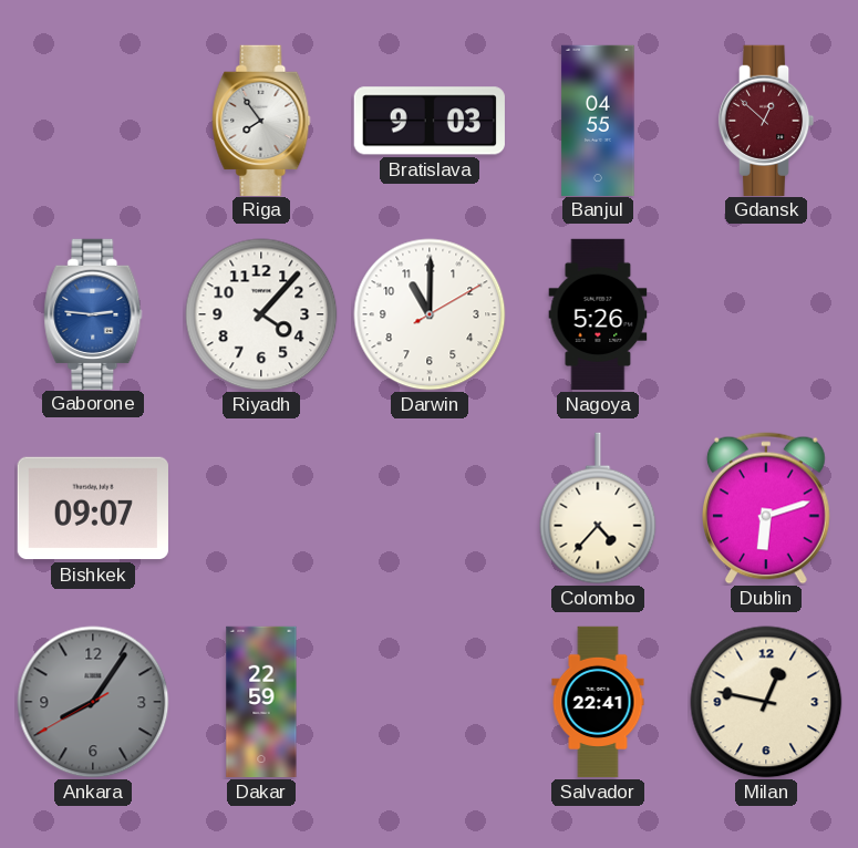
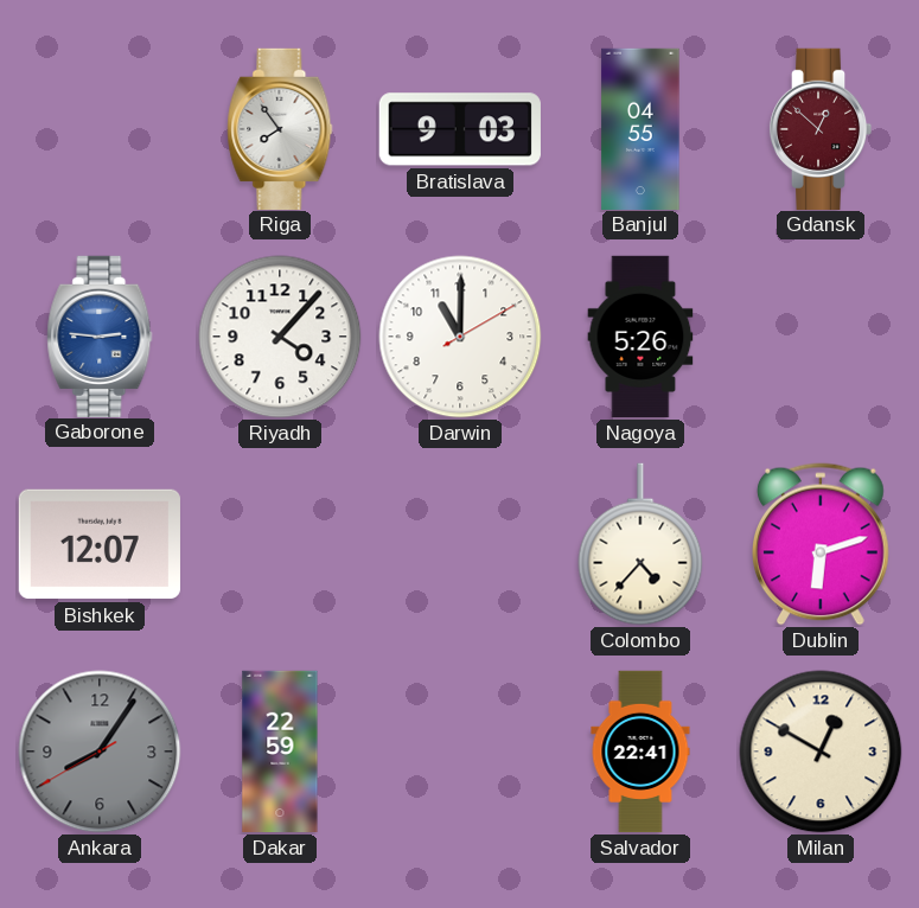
Bishkek: 09:07 -> 12:07
Milan: 12:47 -> 12:50
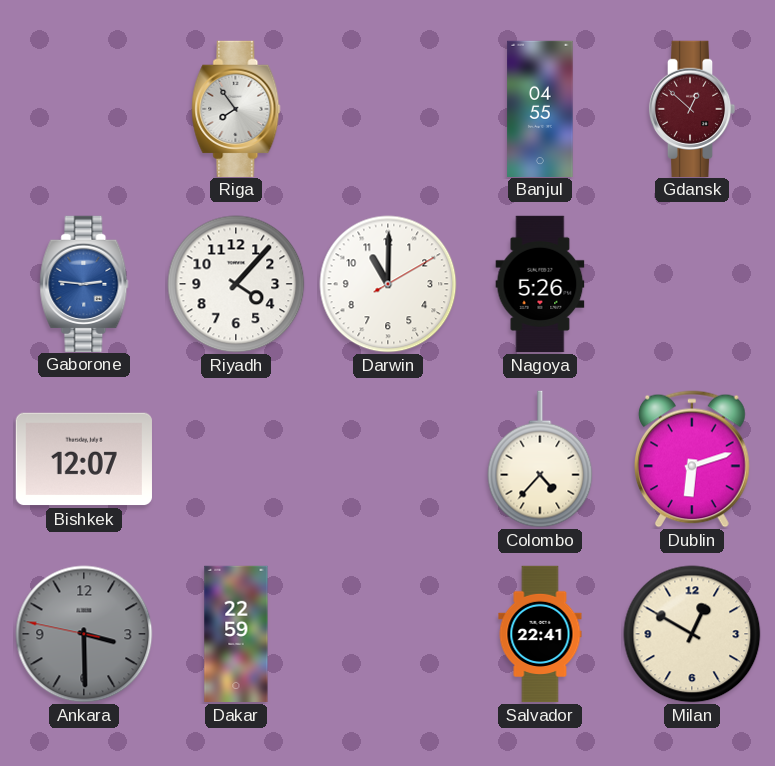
Bratislava: 9:03 -> none
Ankara: 8:05 -> 3:29
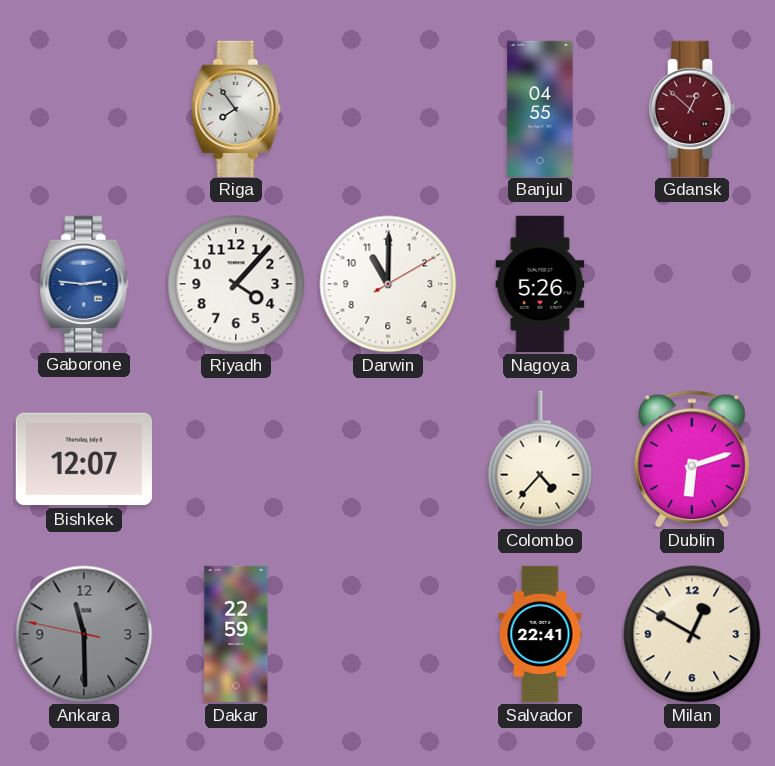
Ankara: 3:29 -> 11:29
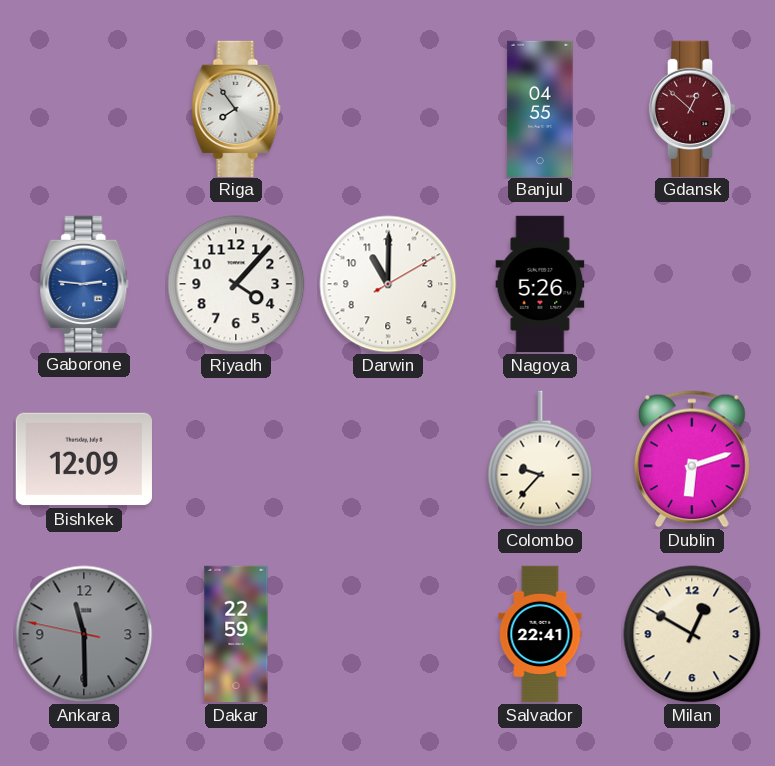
Bishkek: 12:07 -> 12:09
Colombo: 4:37 -> 9:37
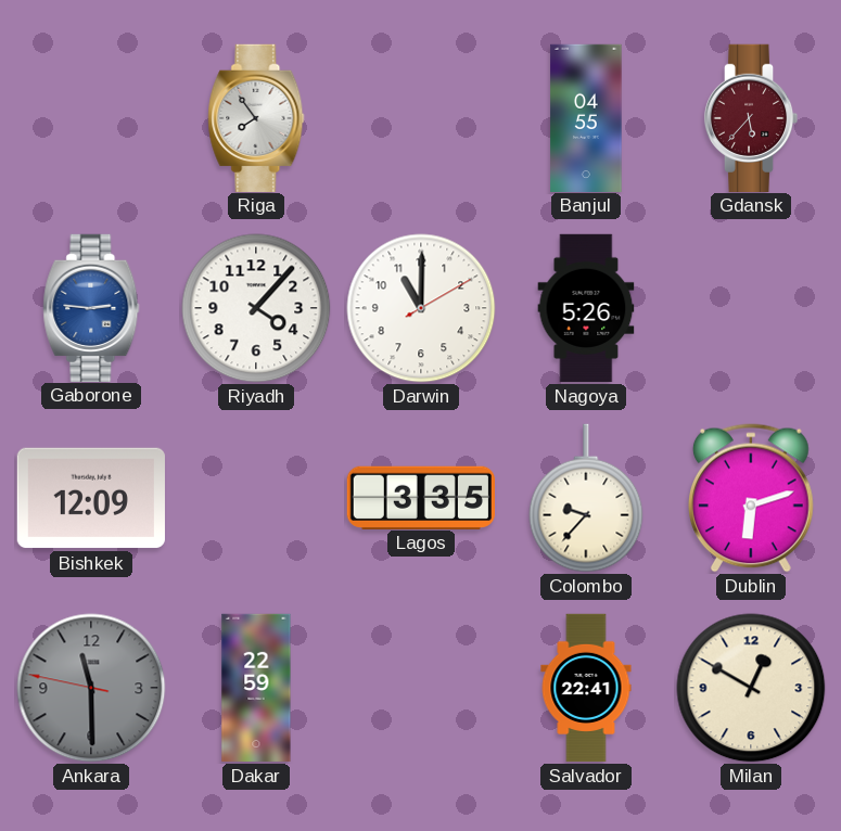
Gdansk: 12:52 -> 5:37
Lagos: none -> 3:35
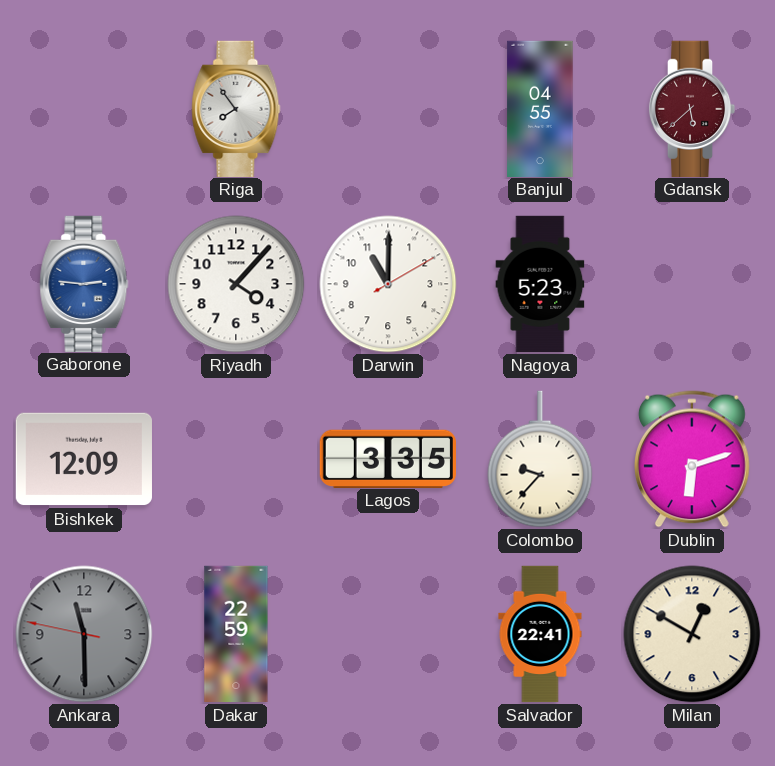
Gdansk: 5:37 -> 5:38
Nagoya: 5:26 -> 5:23
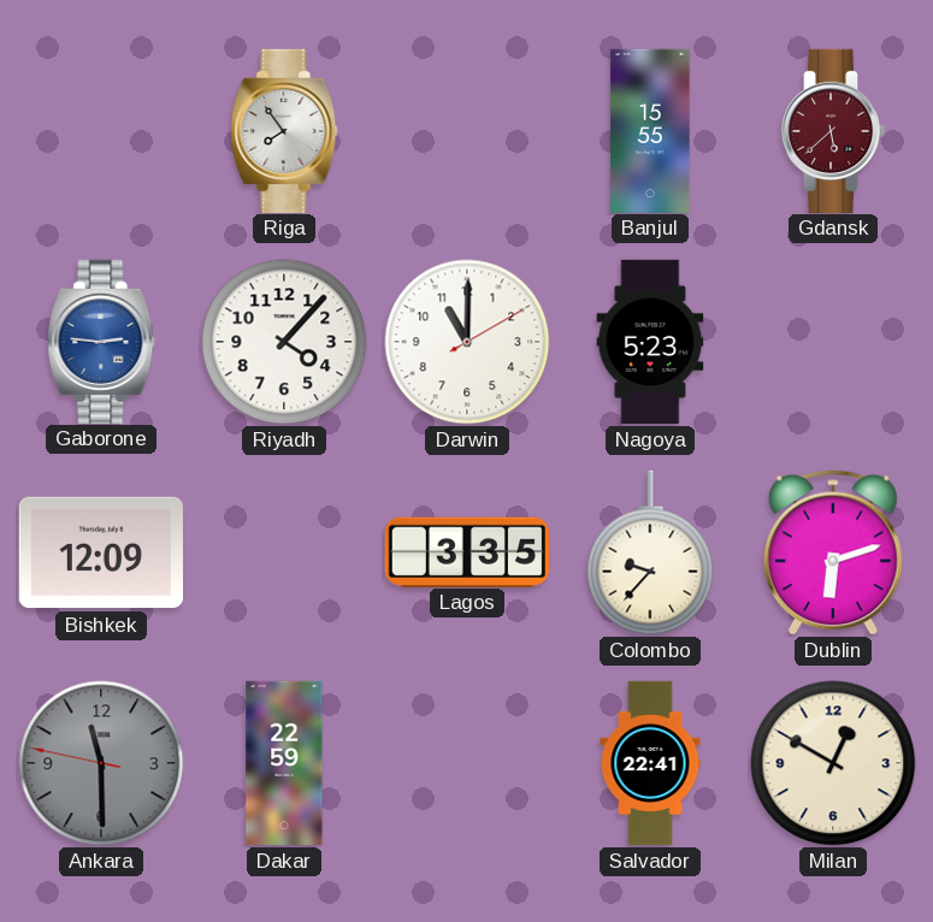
Banjul: 04:55 -> 15:55
